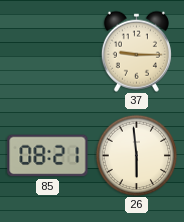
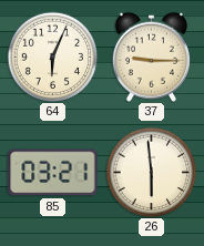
64: none -> 6:04
85: 08:21 -> 03:21
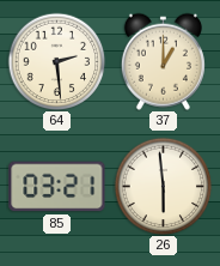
64: 6:04 -> 2:29
37: 9:15 -> 1:00
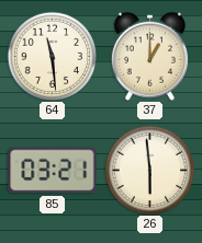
64: 2:29 -> 11:29
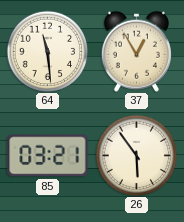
37: 1:00 -> 12:55
26: 5:59 -> 5:54
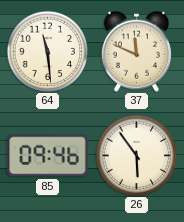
37: 12:55 -> 11:49
85: 03:21 -> 09:46
